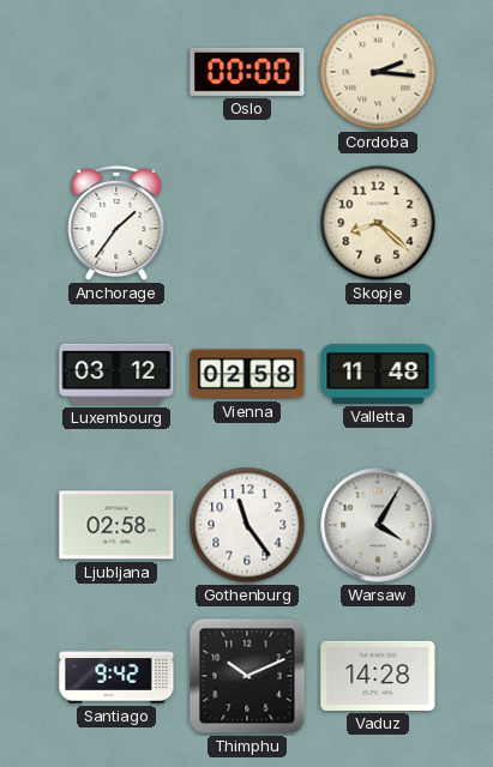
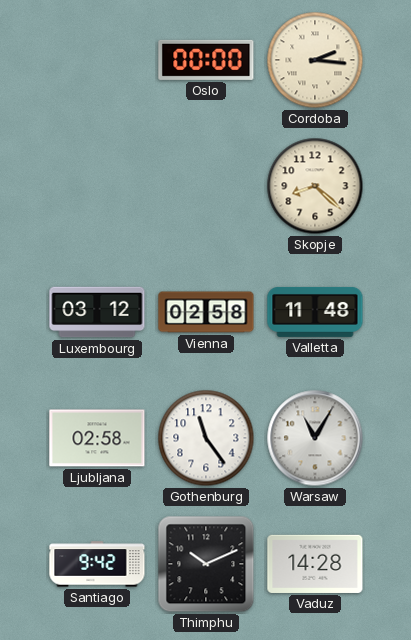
Anchorage: 1:36 -> none
Warsaw: 4:05 -> 11:05
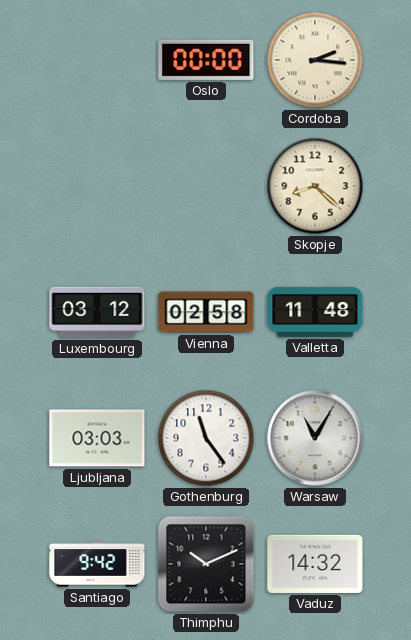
Ljubljana: 02:58 -> 03:03
Vaduz: 14:28 -> 14:32
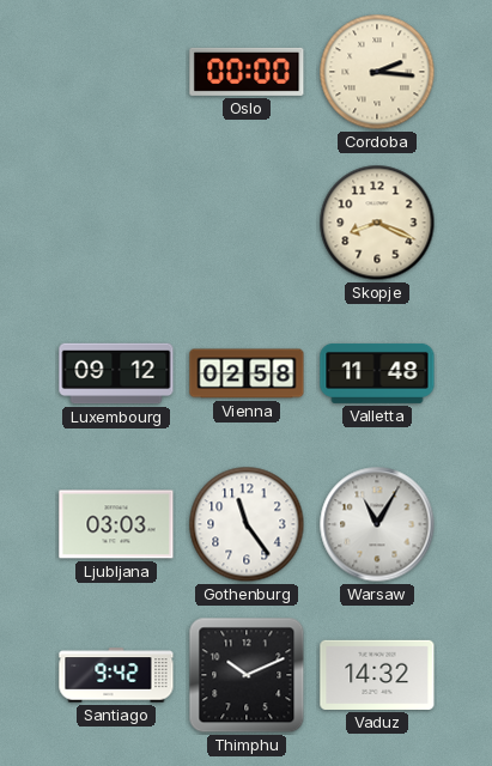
Skopje: 8:22 -> 8:19
Luxembourg: 03:12 -> 09:12
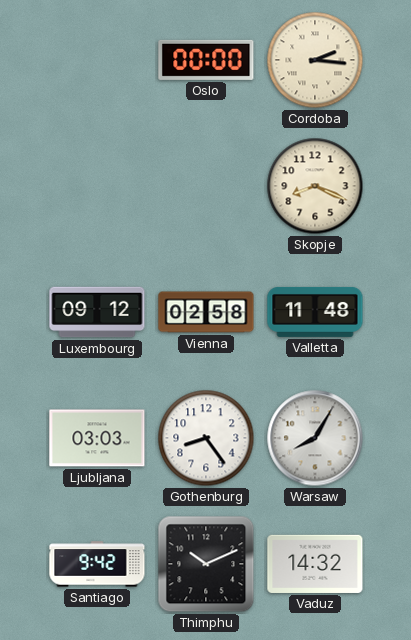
Gothenburg: 11:24 -> 8:24
Warsaw: 11:05 -> 8:05
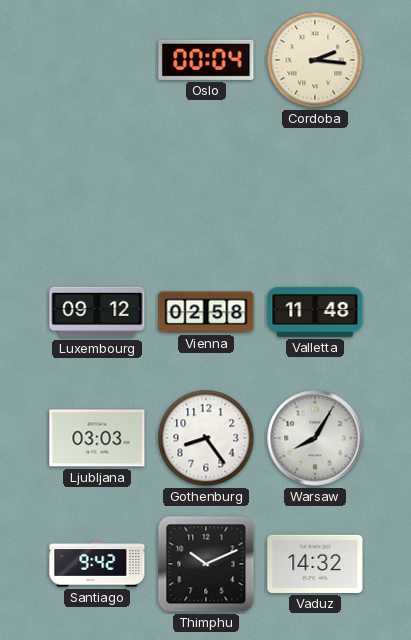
Oslo: 00:00 -> 00:04
Skopje: 8:19 -> none
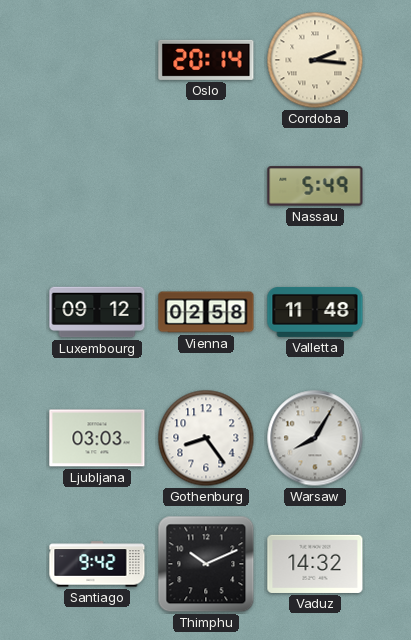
Oslo: 00:04 -> 20:14
Nassau: none -> 5:49
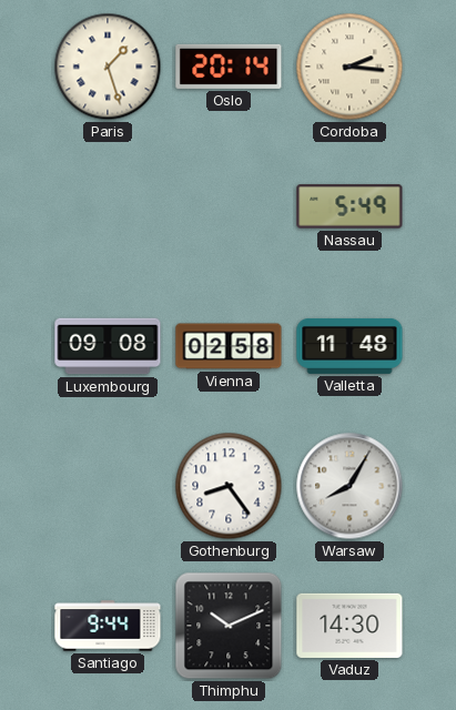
Paris: none -> 1:27
Luxembourg: 09:12 -> 09:08
Ljubljana: 03:03 -> none
Santiago: 9:42 -> 9:44
Vaduz: 14:32 -> 14:30
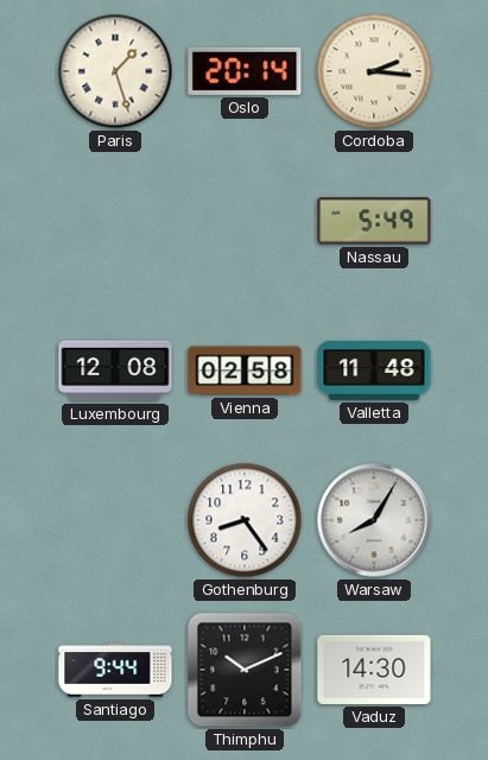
Luxembourg: 09:08 -> 12:08
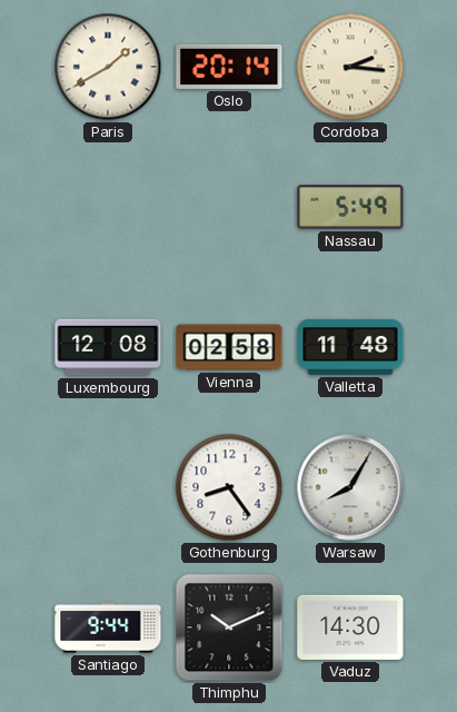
Paris: 1:27 -> 1:40
